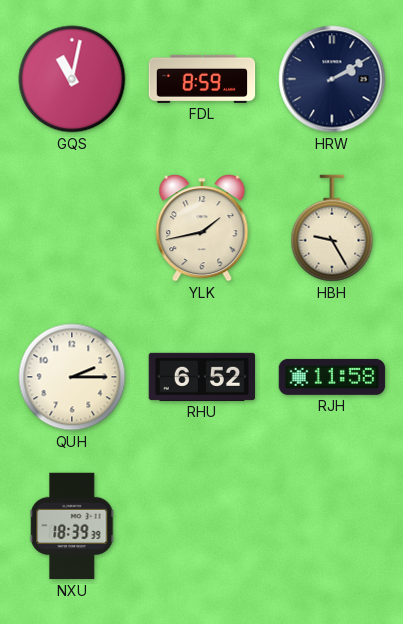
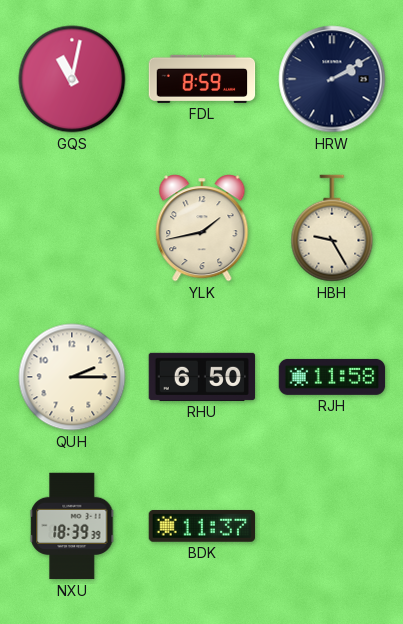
RHU: 6:52 -> 6:50
BDK: none -> 11:37
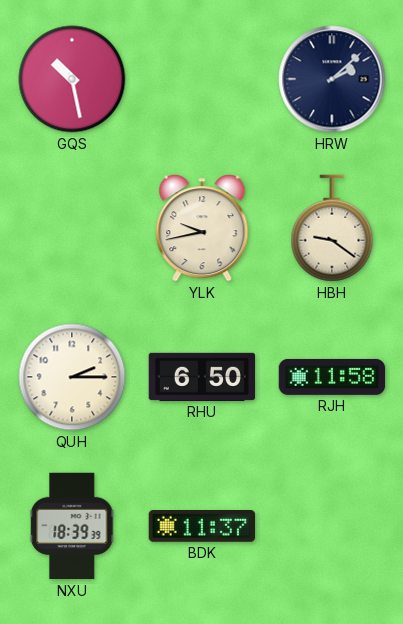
GQS: 11:02 -> 10:28
FDL: 8:59 -> none
HRW: 2:10 -> 2:08
YLK: 1:43 -> 9:43
HBH: 9:25 -> 9:21
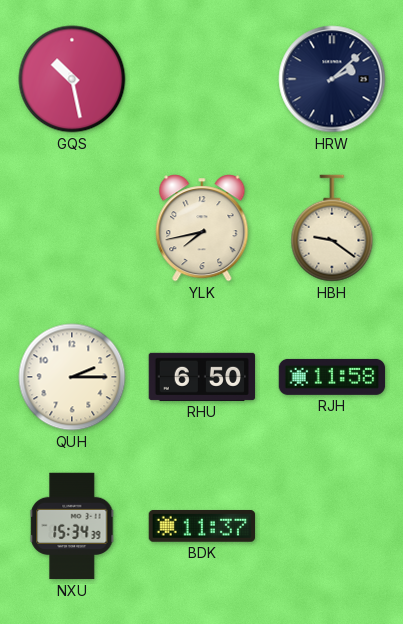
YLK: 9:43 -> 7:43
NXU: 18:39 -> 15:34
